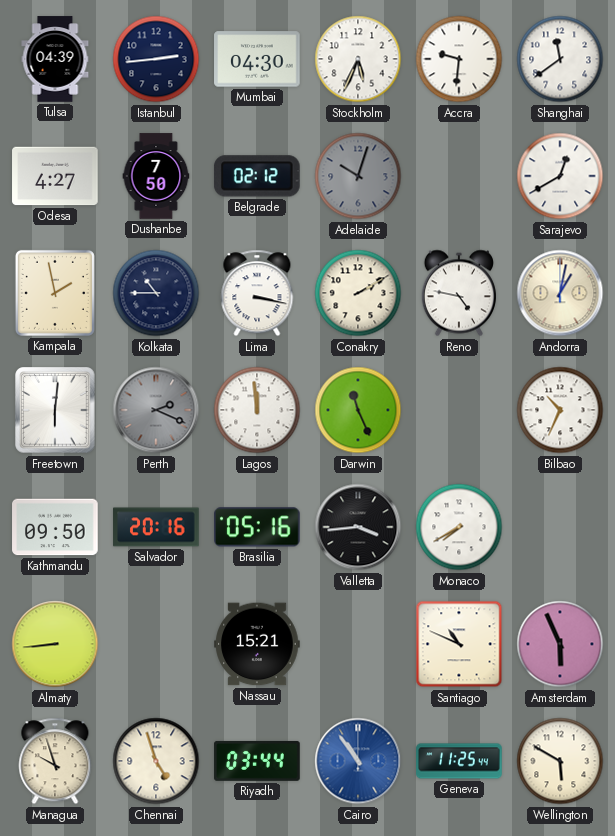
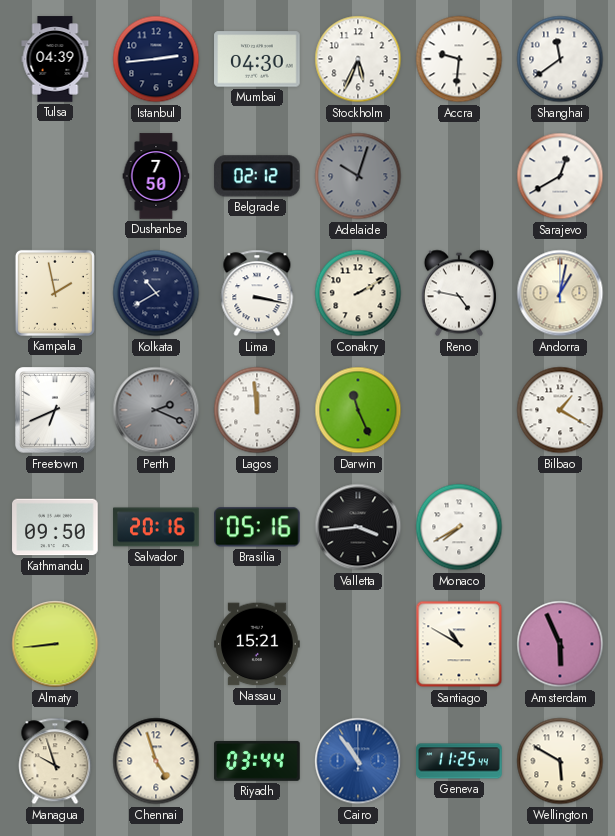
Odesa: 4:27 -> none
Kolkata: 10:45 -> 10:40
Freetown: 6:01 -> 6:41
Bilbao: 10:34 -> 1:20
Santiago: 10:49 -> 10:50
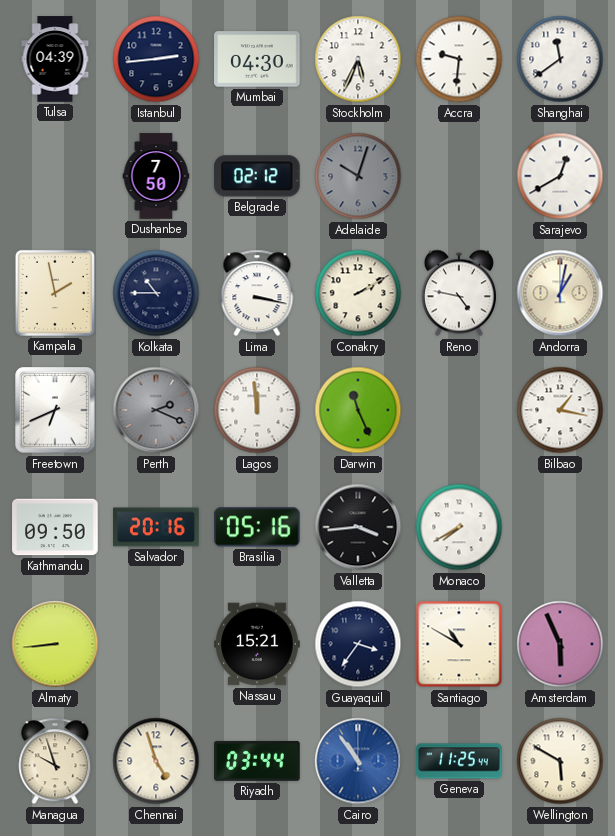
Kolkata: 10:40 -> 10:45
Bilbao: 1:20 -> 1:17
Guayaquil: none -> 3:36
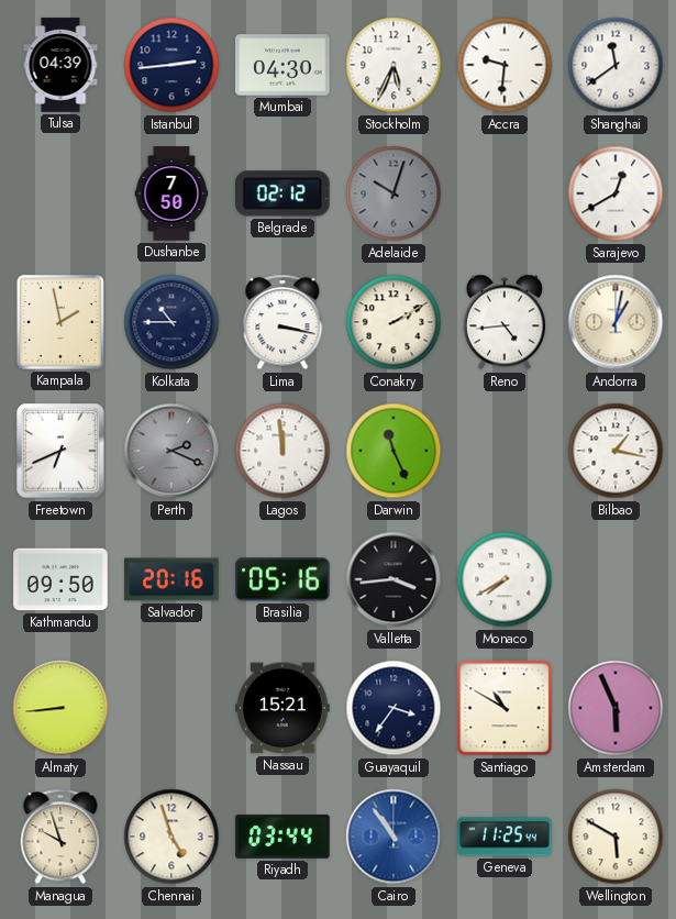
Reno: 4:47 -> 4:44
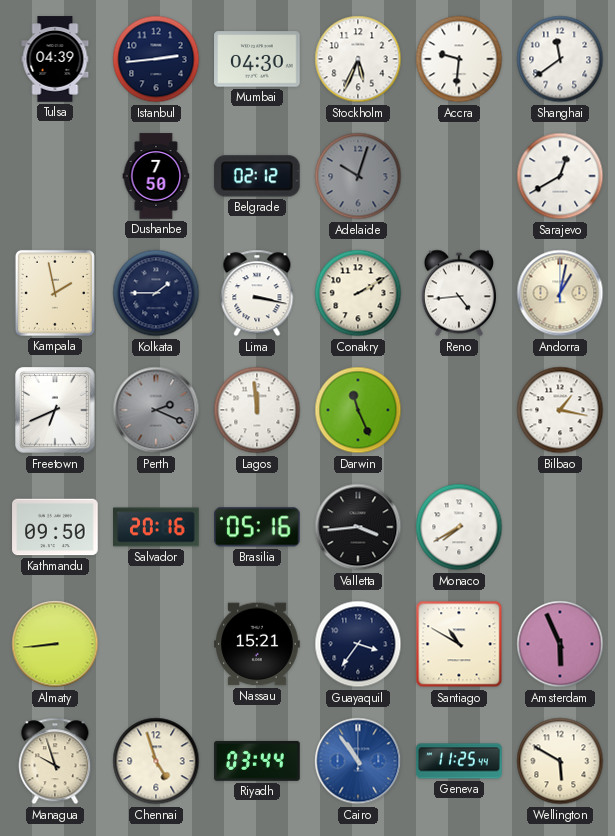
Kolkata: 10:45 -> 1:45
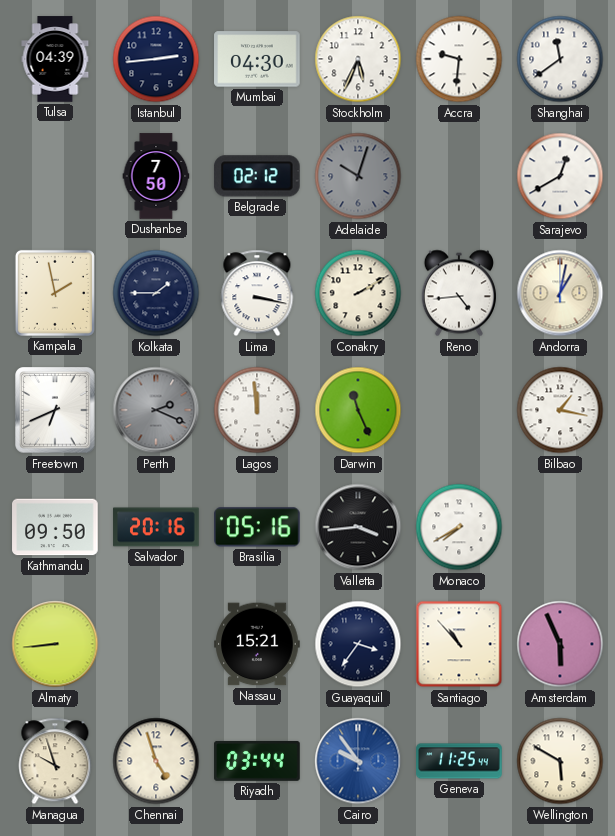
Santiago: 10:50 -> 10:53
Cairo: 10:54 -> 9:54
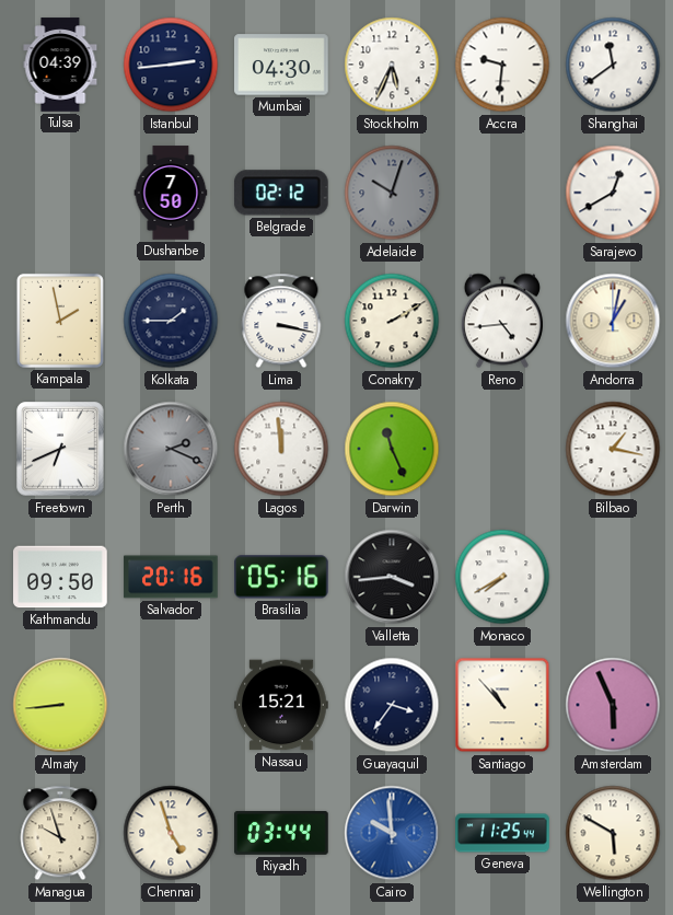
Cairo: 9:54 -> 9:59
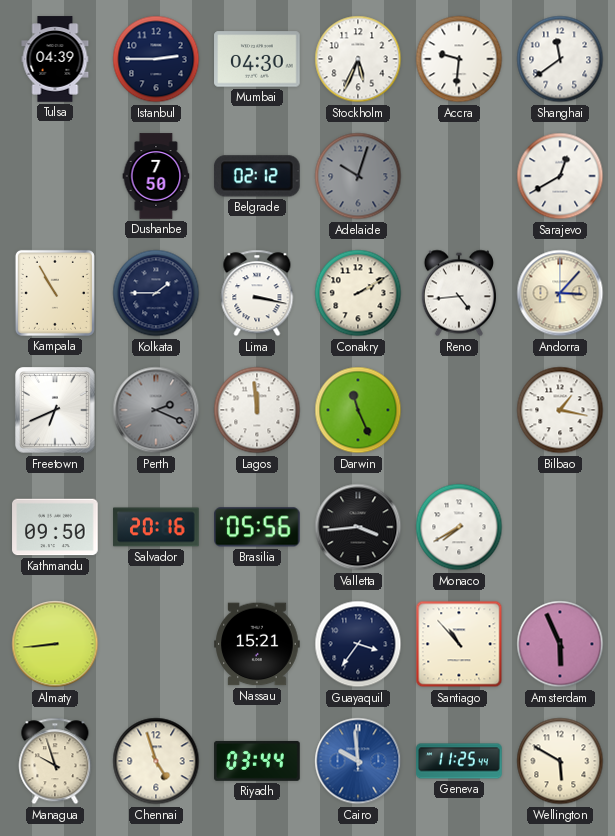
Istanbul: 2:44 -> 2:45
Kampala: 1:58 -> 10:55
Andorra: 1:02 -> 3:07
Brasilia: 05:16 -> 05:56
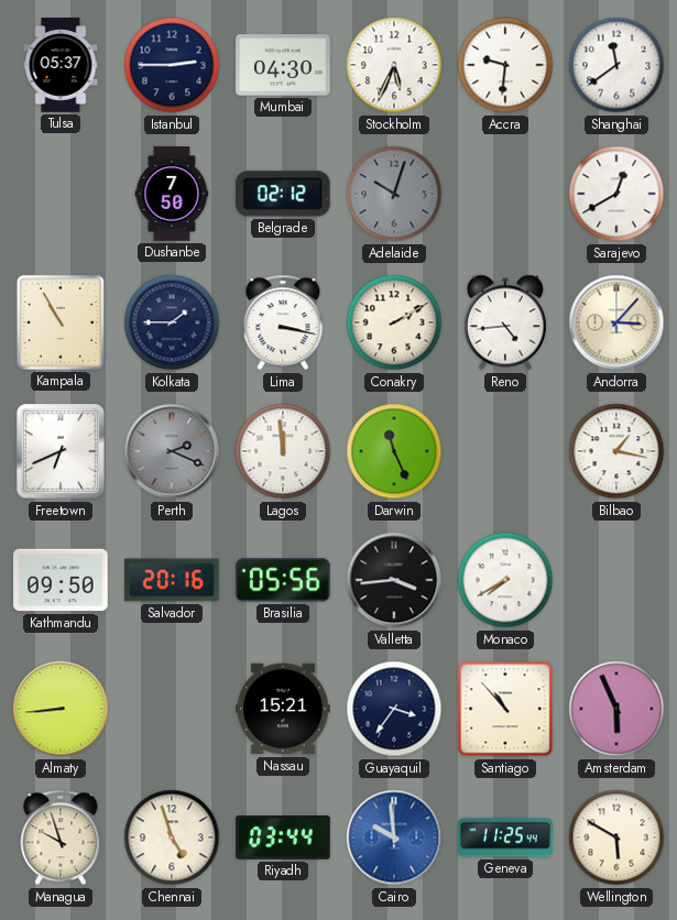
Tulsa: 04:39 -> 05:37
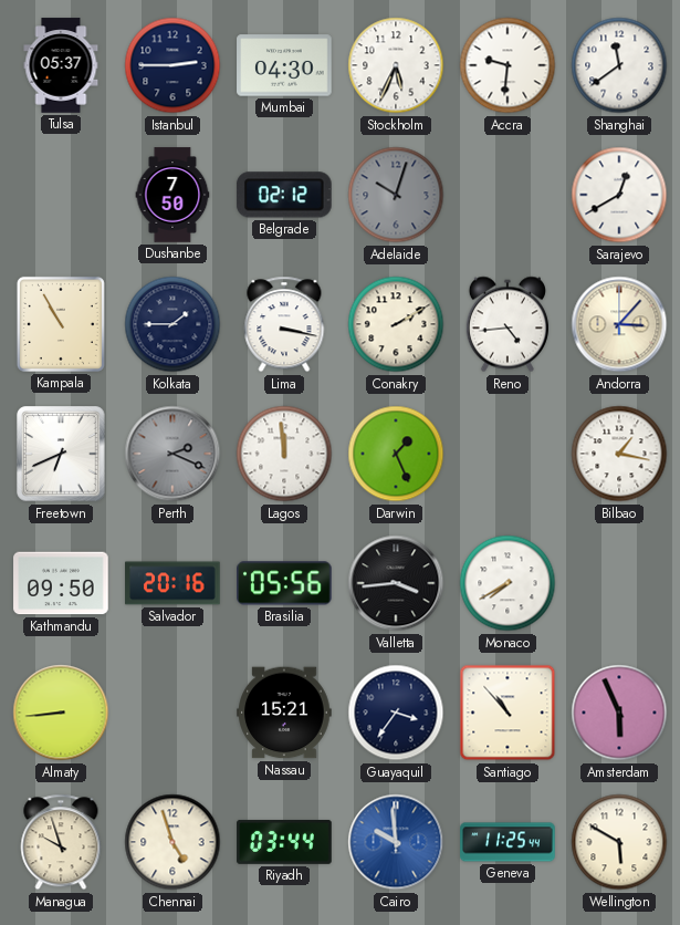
Darwin: 11:26 -> 1:26
